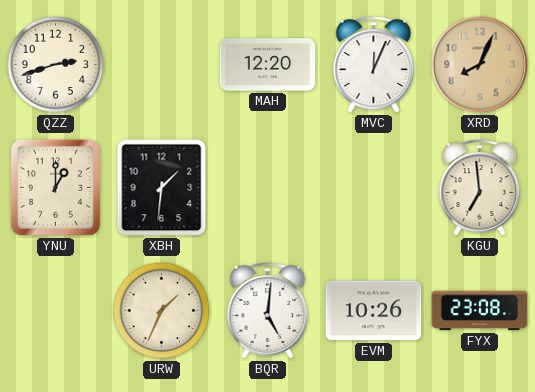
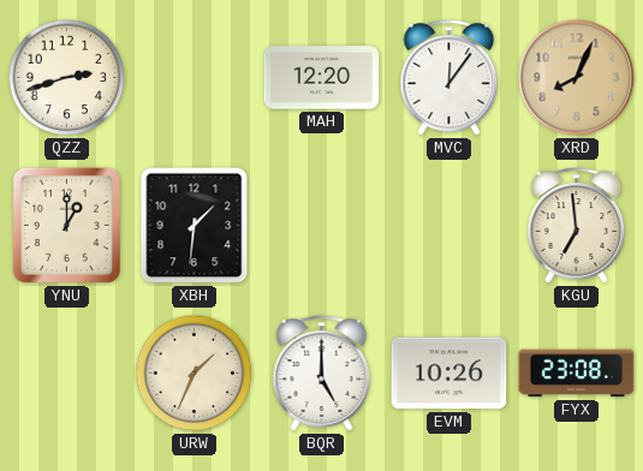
MVC: 12:04 -> 12:06
BQR: 5:01 -> 5:00
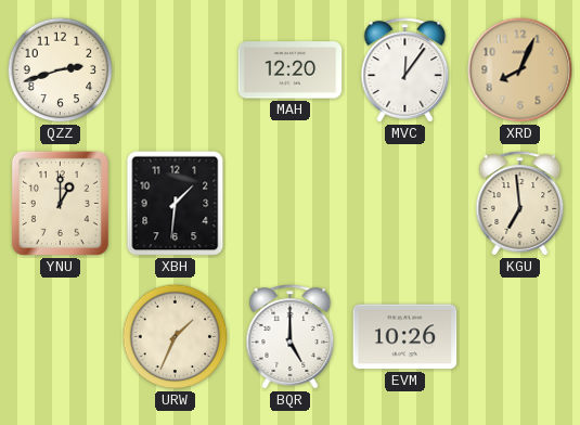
FYX: 23:08 -> none
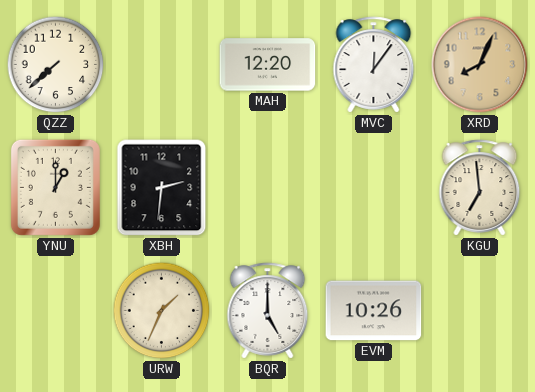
QZZ: 2:42 -> 7:38
XBH: 1:31 -> 2:31
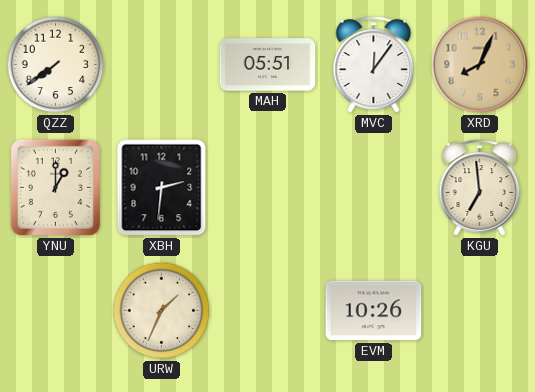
QZZ: 7:38 -> 7:39
MAH: 12:20 -> 05:51
BQR: 5:00 -> none
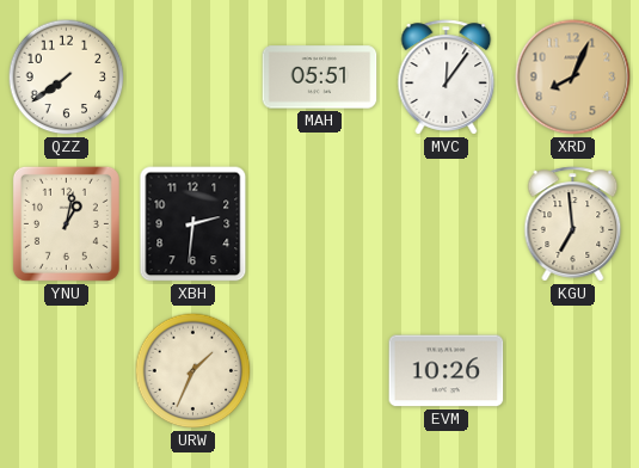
YNU: 1:00 -> 1:02
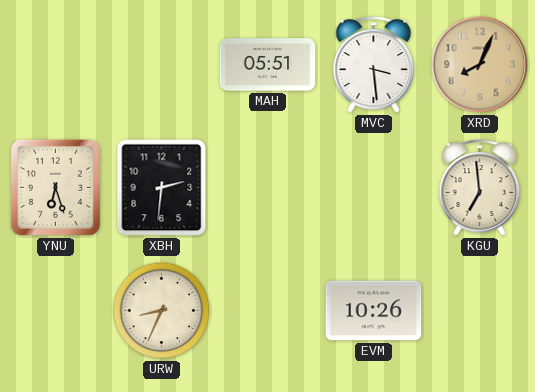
QZZ: 7:39 -> none
MVC: 12:06 -> 3:29
YNU: 1:02 -> 6:27
URW: 1:34 -> 8:34
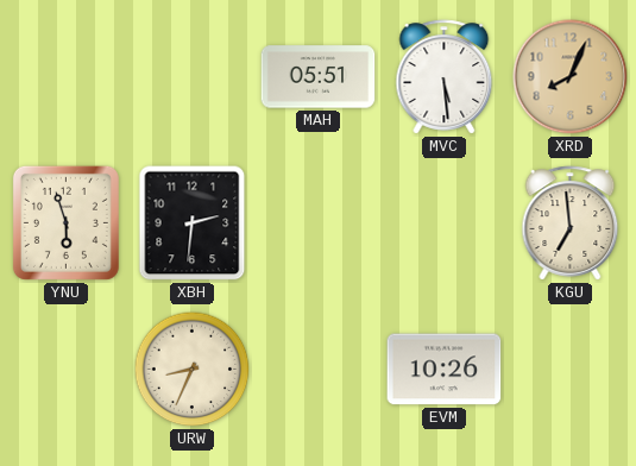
MVC: 3:29 -> 5:29
YNU: 6:27 -> 5:57
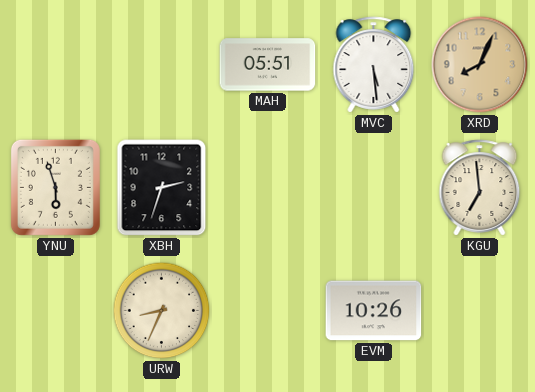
XBH: 2:31 -> 2:33
